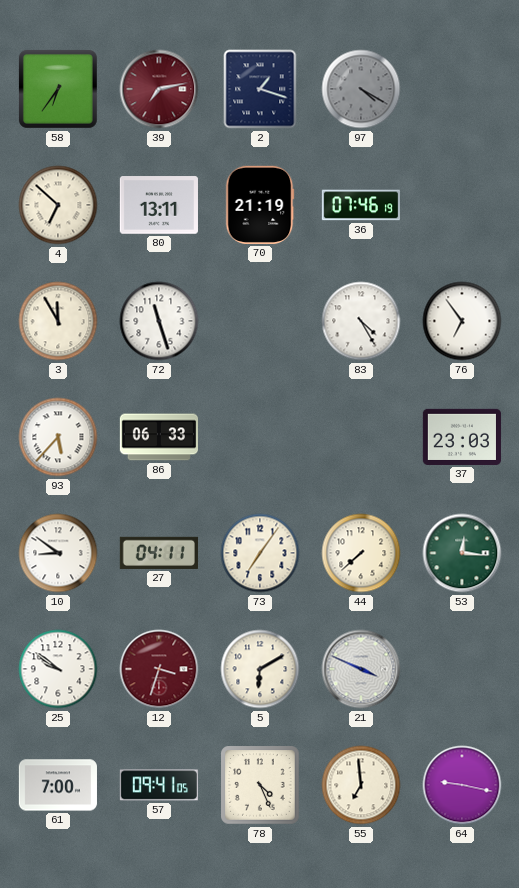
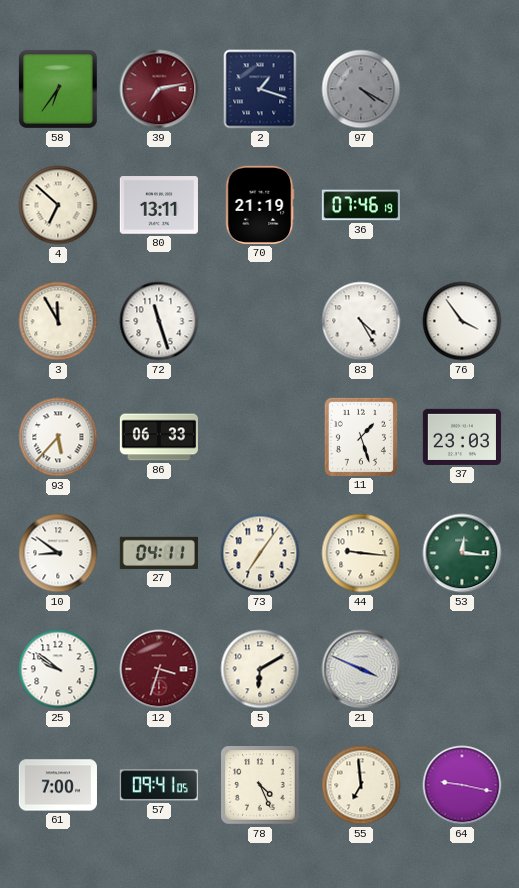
76: 6:54 -> 3:54
11: none -> 1:27
44: 7:38 -> 9:16
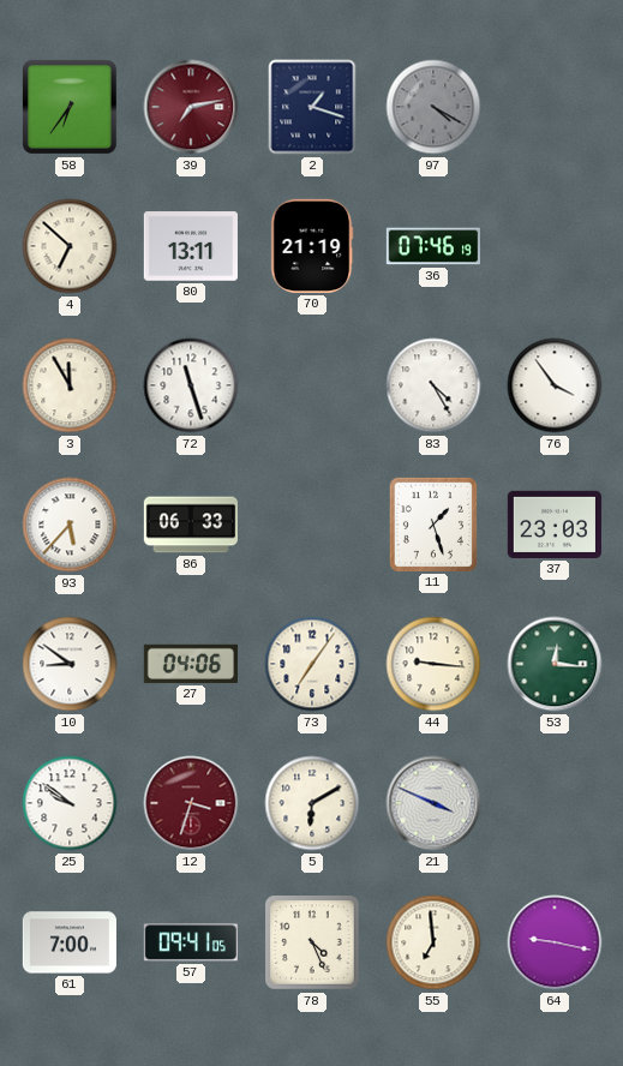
27: 04:11 -> 04:06
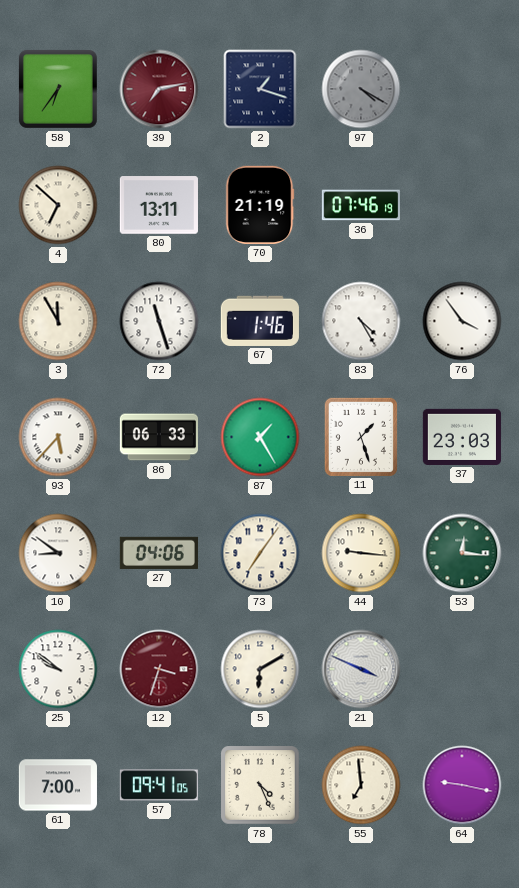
67: none -> 1:46
87: none -> 1:25
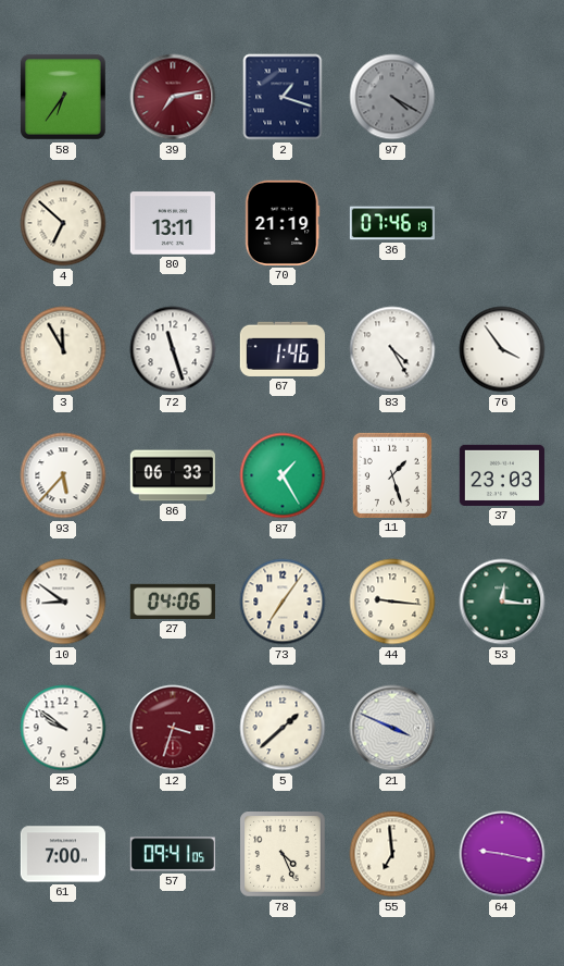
5: 6:10 -> 1:38
